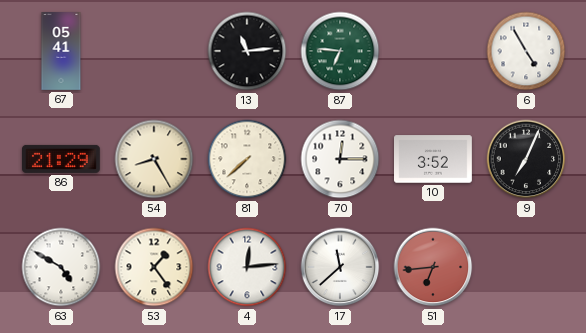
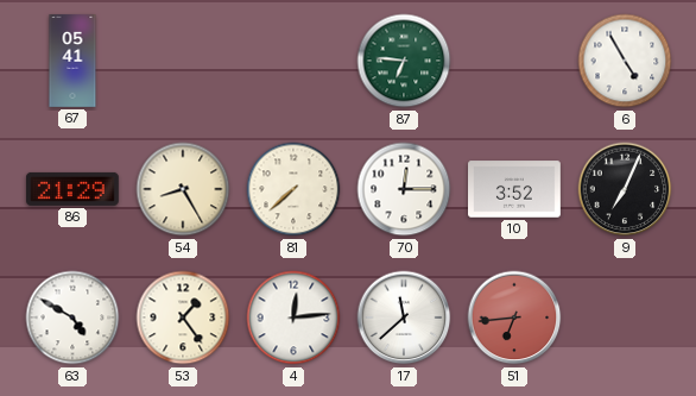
13: 11:14 -> none
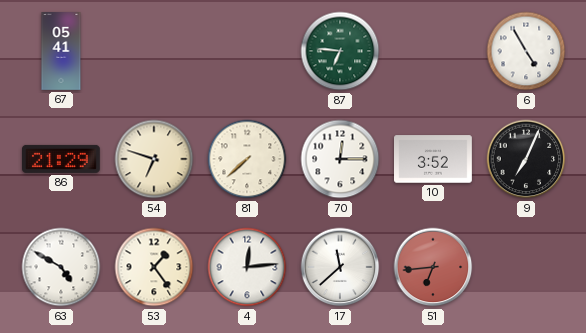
54: 8:25 -> 6:48
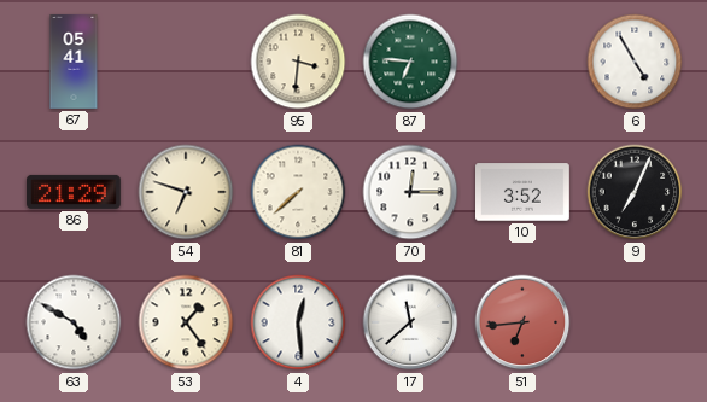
95: none -> 3:31
4: 12:14 -> 12:29
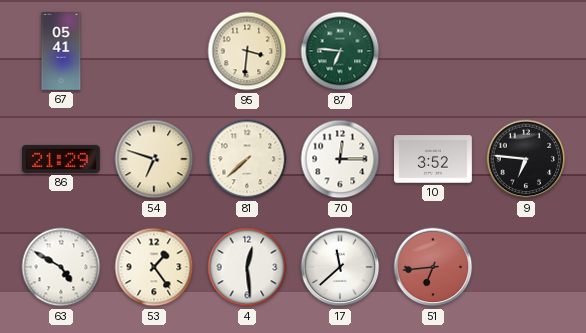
6: 4:55 -> none
9: 7:04 -> 6:46
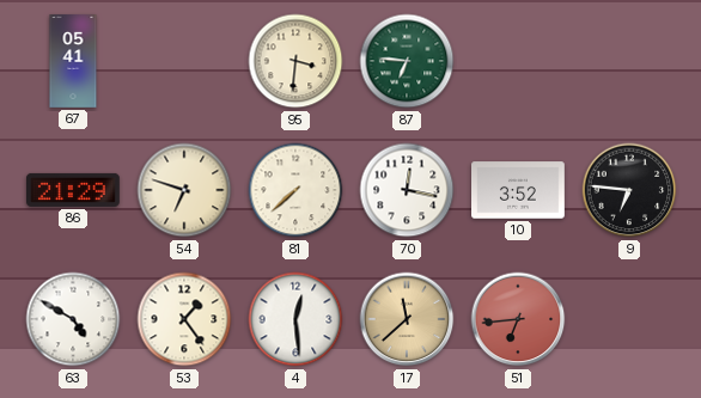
70: 12:15 -> 12:17
17 dial: white -> champagne
